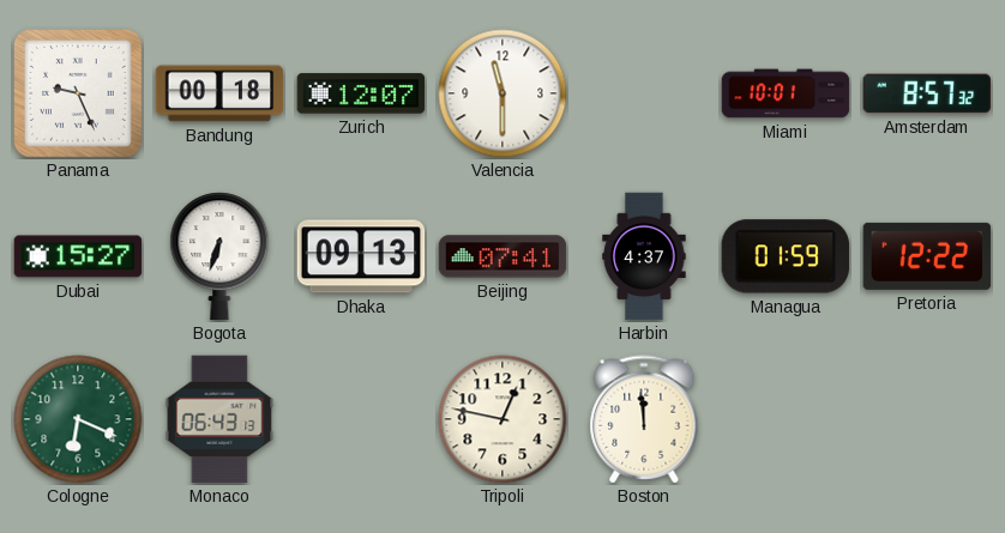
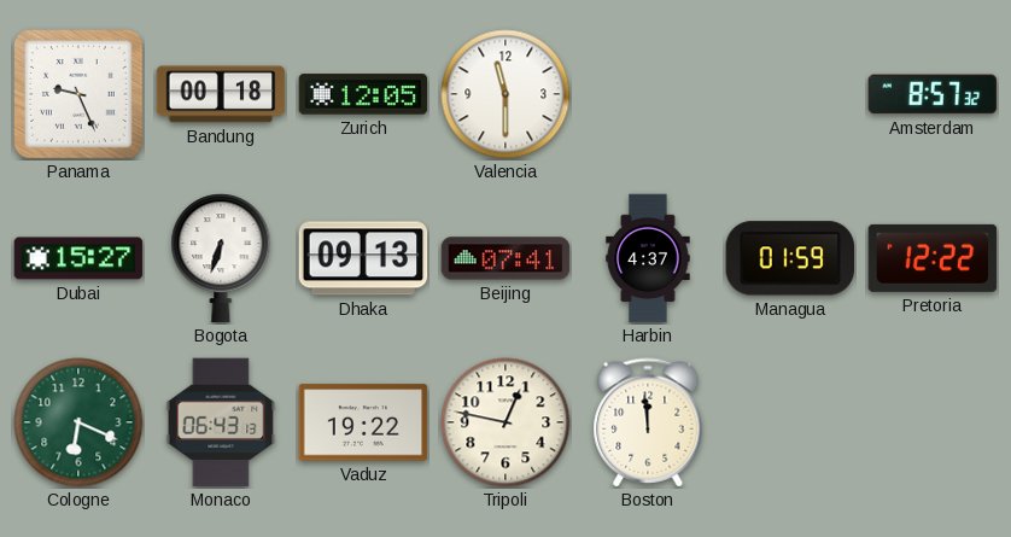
Zurich: 12:07 -> 12:05
Miami: 10:01 -> none
Vaduz: none -> 19:22
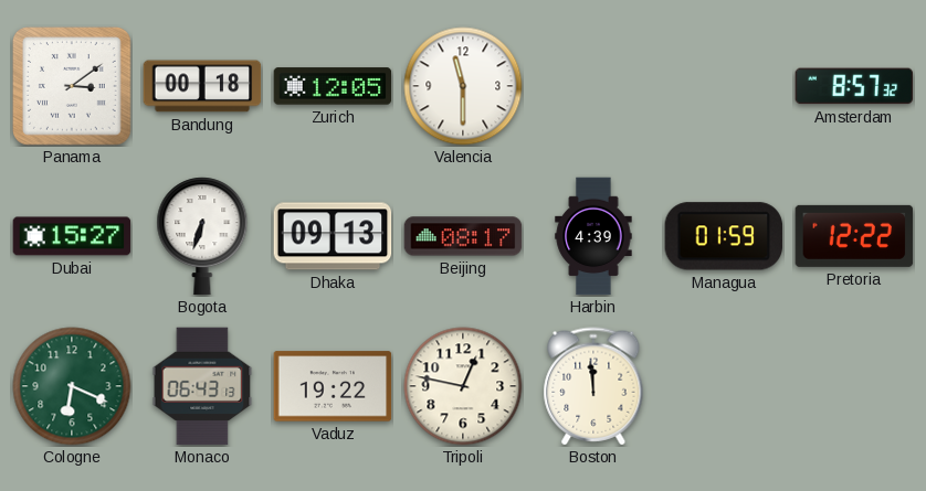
Panama: 9:26 -> 3:09
Beijing: 07:41 -> 08:17
Harbin: 4:37 -> 4:39
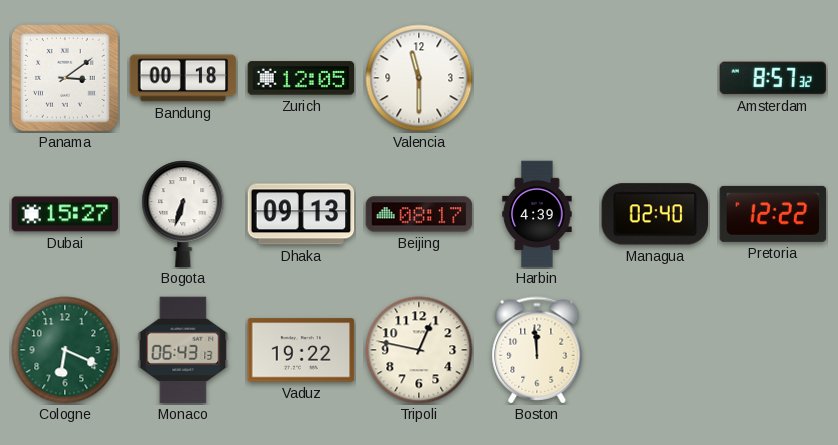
Managua: 01:59 -> 02:40
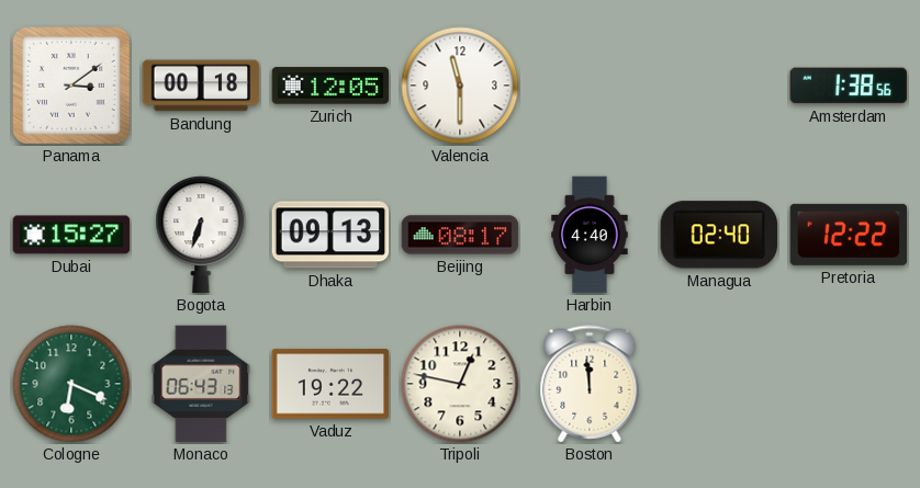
Amsterdam: 8:57 -> 1:38
Harbin: 4:39 -> 4:40
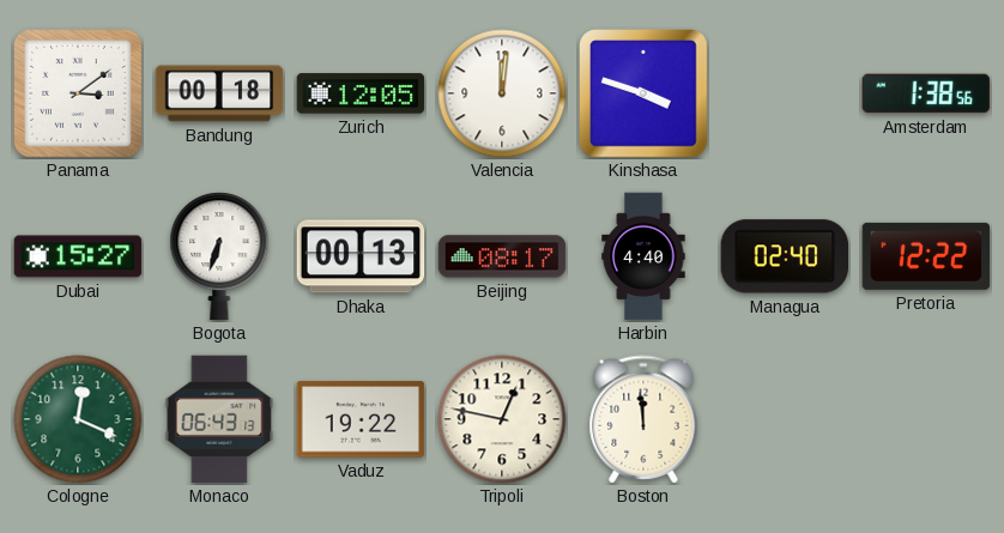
Valencia: 11:30 -> 12:01
Kinshasa: none -> 3:48
Dhaka: 09:13 -> 00:13
Cologne: 6:19 -> 12:19
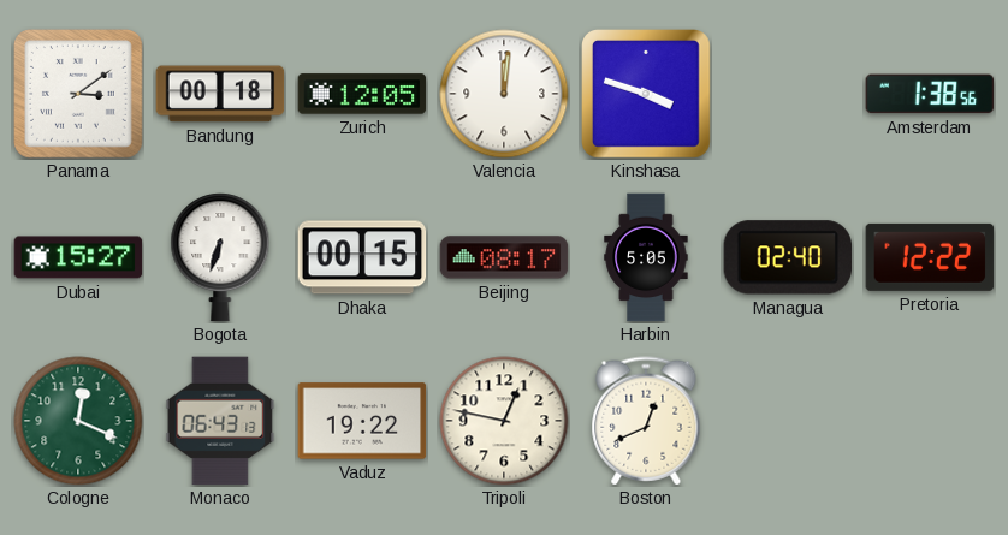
Dhaka: 00:13 -> 00:15
Harbin: 4:40 -> 5:05
Boston: 11:59 -> 12:41
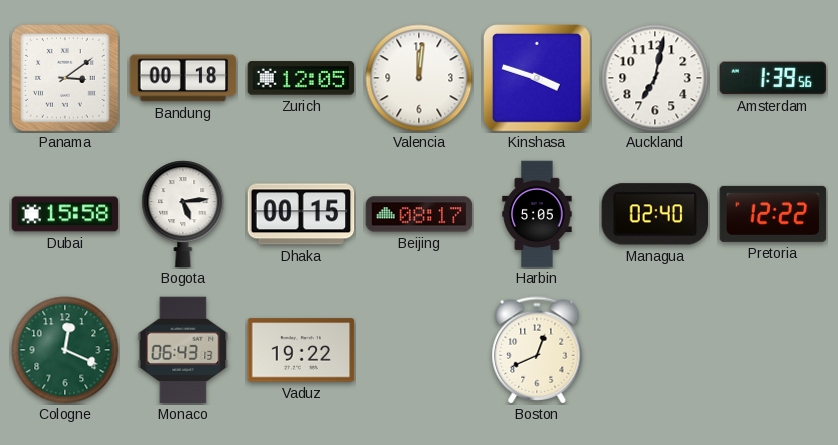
Auckland: none -> 7:02
Amsterdam: 1:38 -> 1:39
Dubai: 15:27 -> 15:58
Bogota: 6:33 -> 5:14
Tripoli: 12:47 -> none
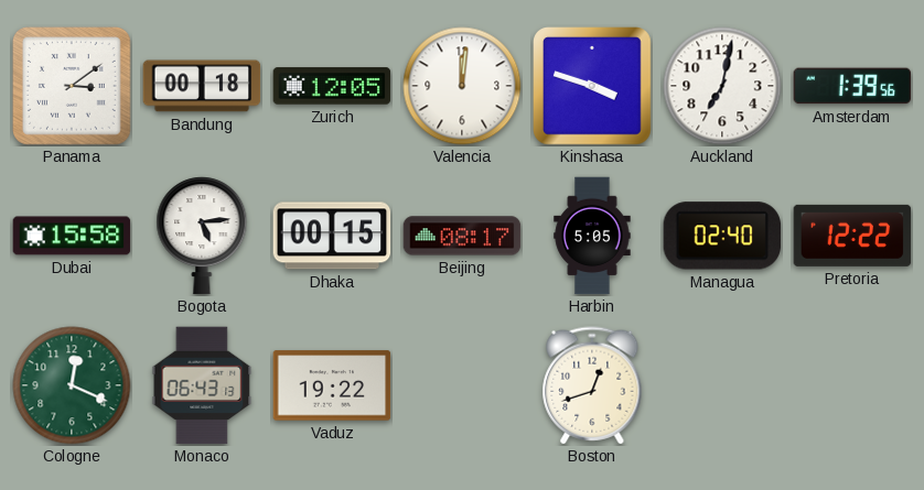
Boston: 12:41 -> 12:42
